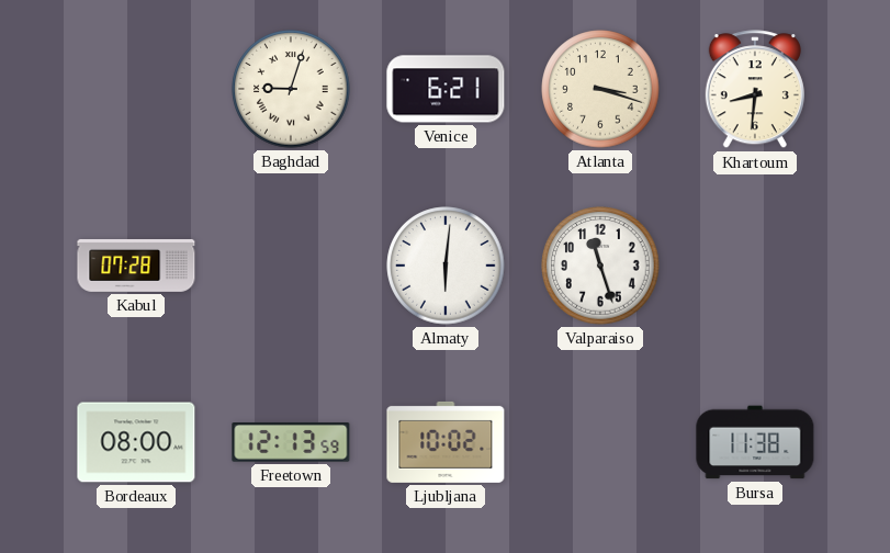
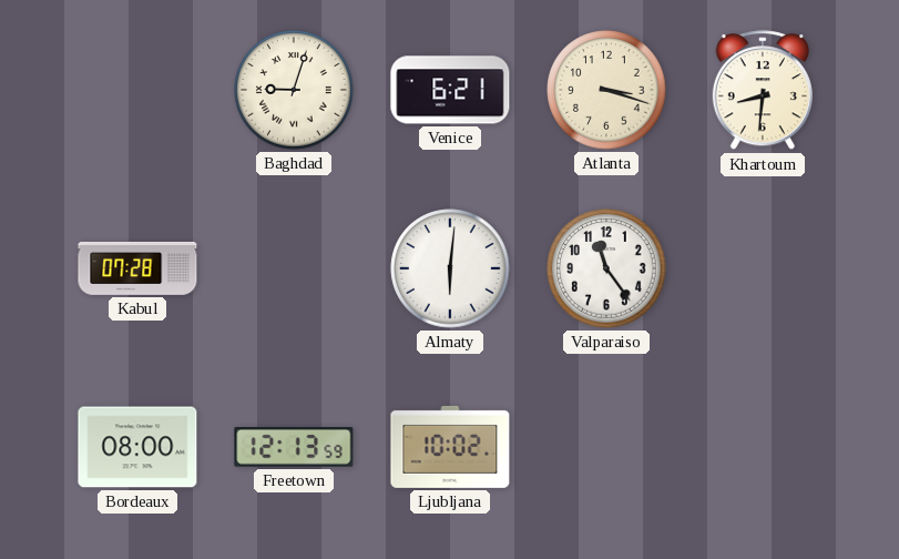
Valparaiso: 11:27 -> 11:24
Bursa: 11:38 -> none
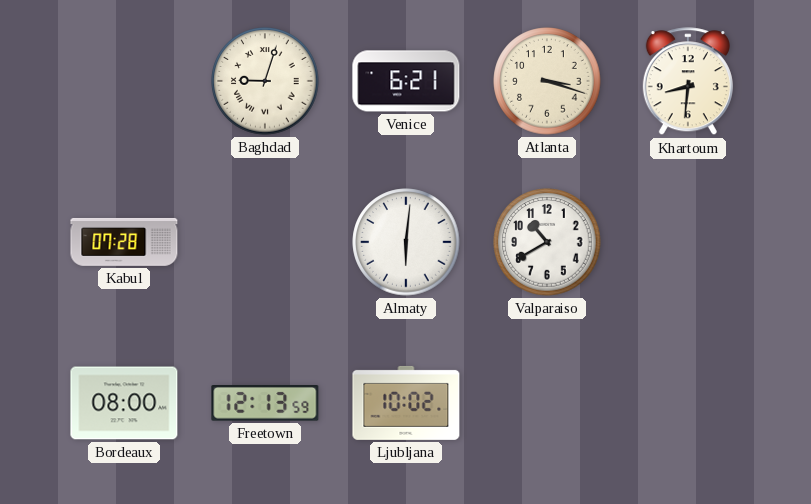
Valparaiso: 11:24 -> 10:40
